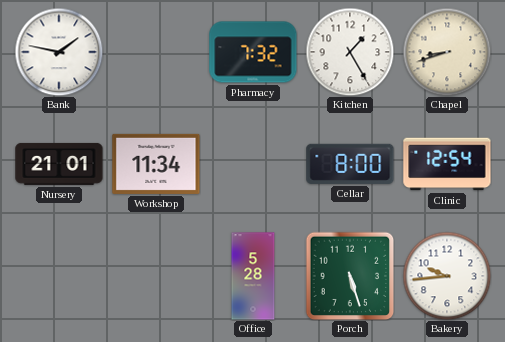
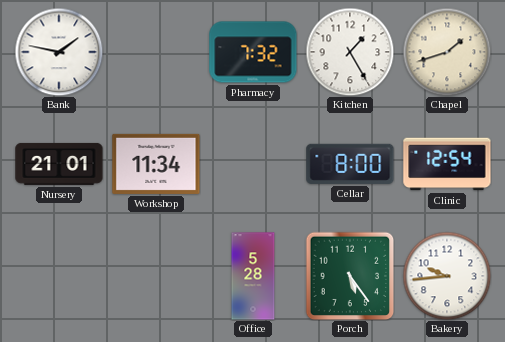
Chapel: 8:42 -> 1:42
Porch: 5:27 -> 5:24
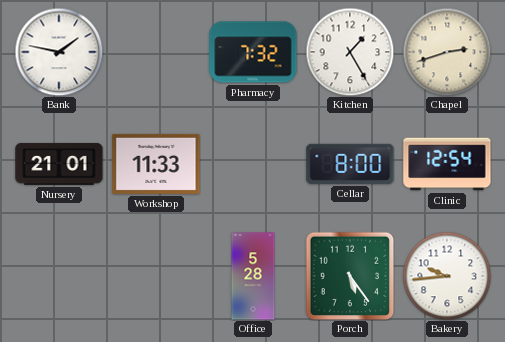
Chapel: 1:42 -> 2:42
Workshop: 11:34 -> 11:33
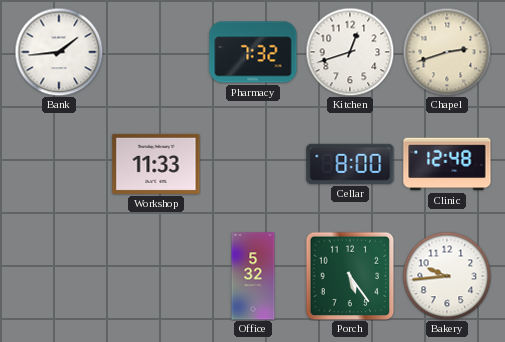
Bank: 1:47 -> 1:44
Kitchen: 1:25 -> 12:42
Nursery: 21:01 -> none
Clinic: 12:54 -> 12:48
Office: 5:28 -> 5:32
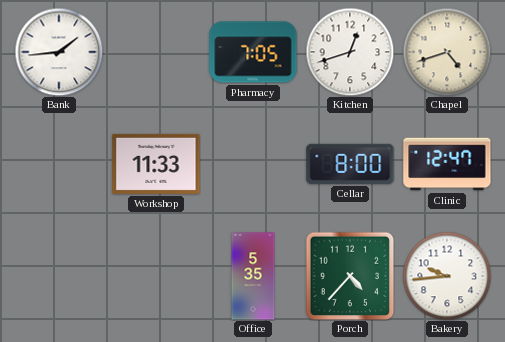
Pharmacy: 7:32 -> 7:05
Chapel: 2:42 -> 4:42
Clinic: 12:48 -> 12:47
Office: 5:32 -> 5:35
Porch: 5:24 -> 4:37
